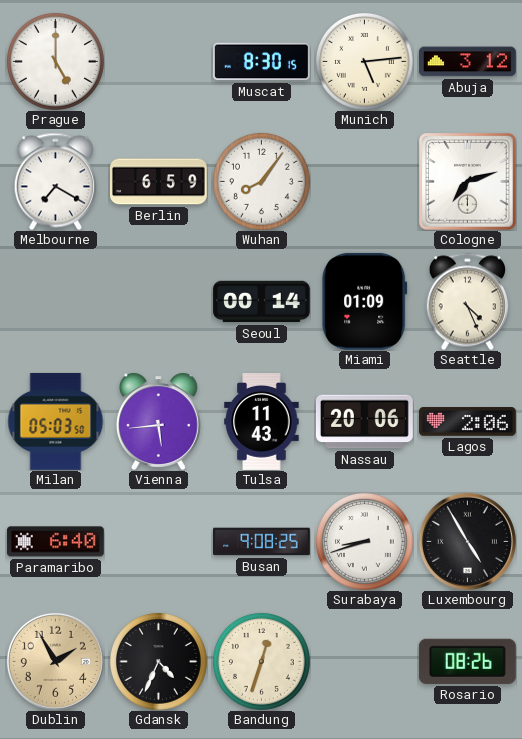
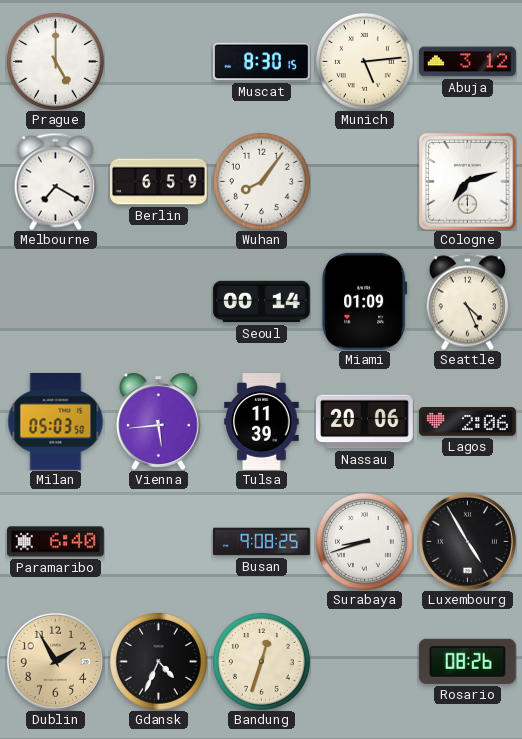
Tulsa: 11:43 -> 11:39
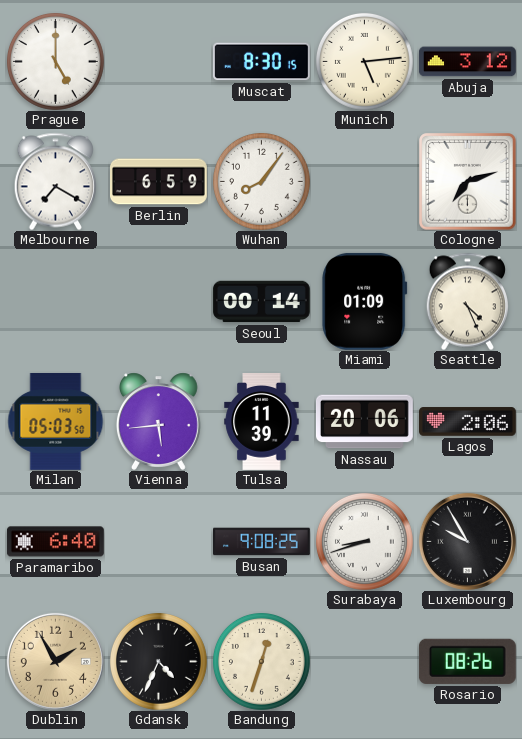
Luxembourg: 4:55 -> 9:55
